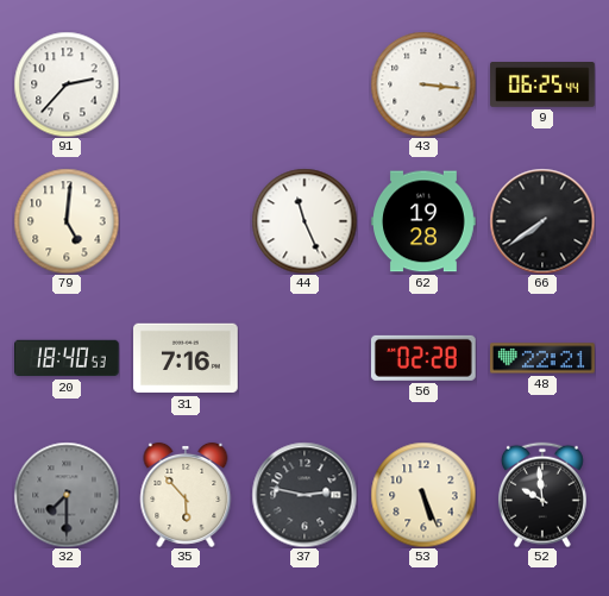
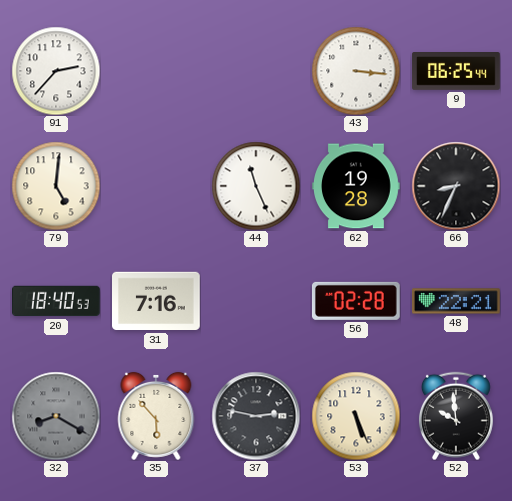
66: 7:39 -> 8:34
32: 7:30 -> 8:20
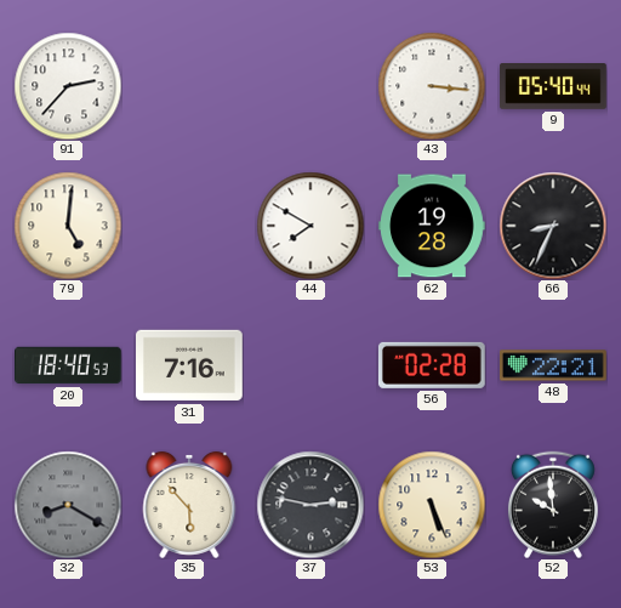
9: 06:25 -> 05:40
44: 11:26 -> 7:50
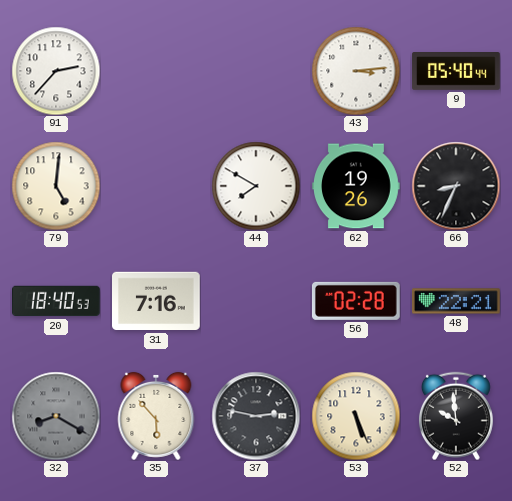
43: 3:16 -> 3:14
62: 19:28 -> 19:26
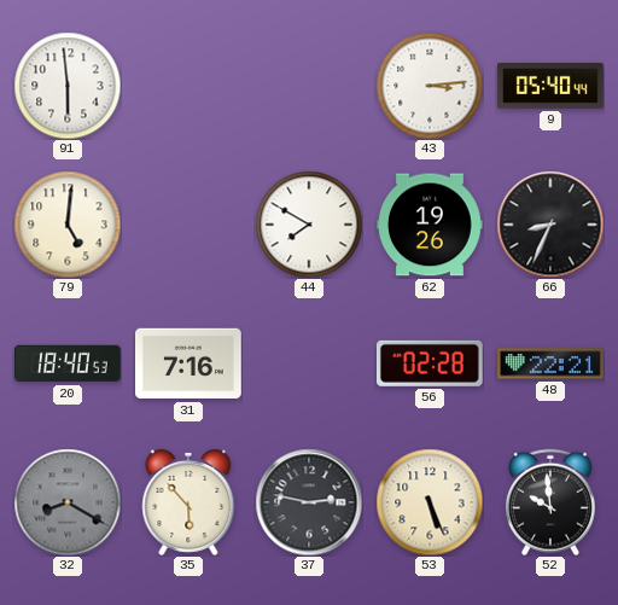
91: 2:37 -> 5:59
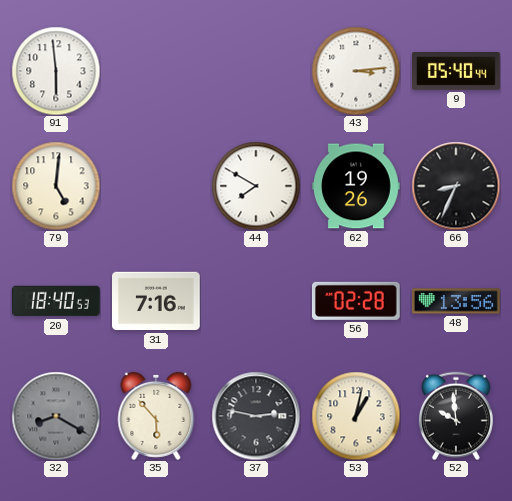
48: 22:21 -> 13:56
53: 5:26 -> 1:02
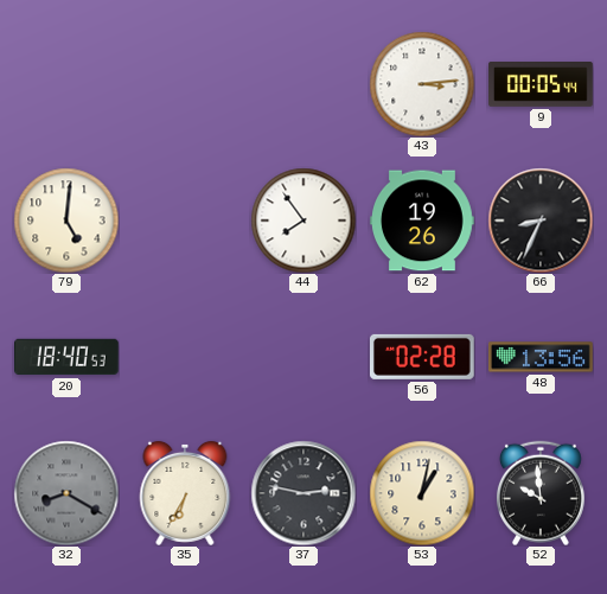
91: 5:59 -> none
9: 05:40 -> 00:05
44: 7:50 -> 7:54
31: 7:16 -> none
35: 5:53 -> 6:35
